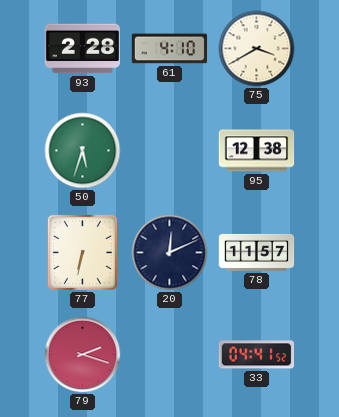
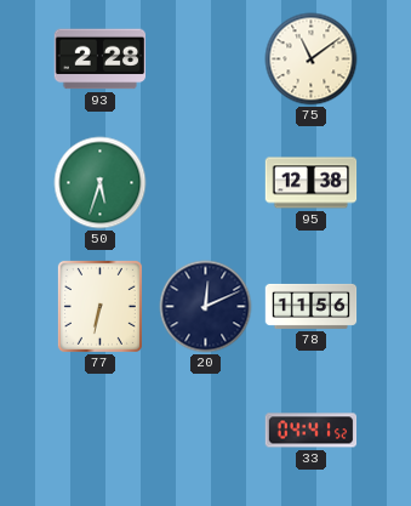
61: 4:10 -> none
75: 3:40 -> 11:09
78: 11:57 -> 11:56
79: 2:18 -> none
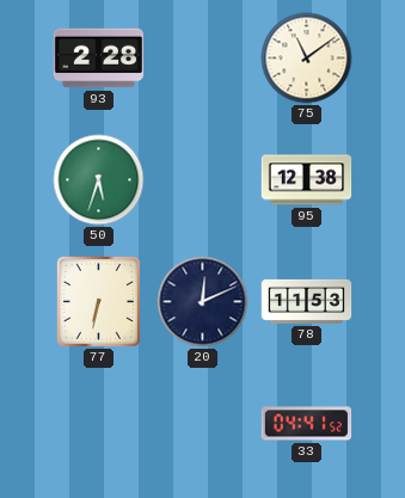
78: 11:56 -> 11:53
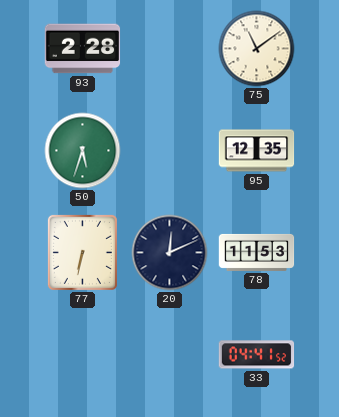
95: 12:38 -> 12:35
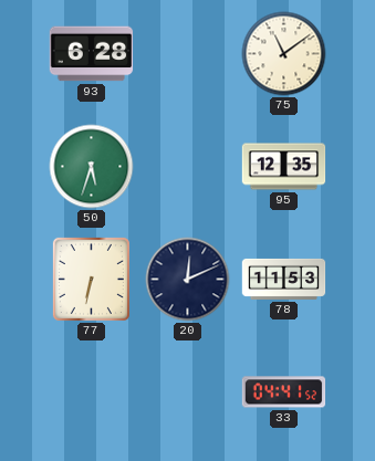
93: 2:28 -> 6:28
